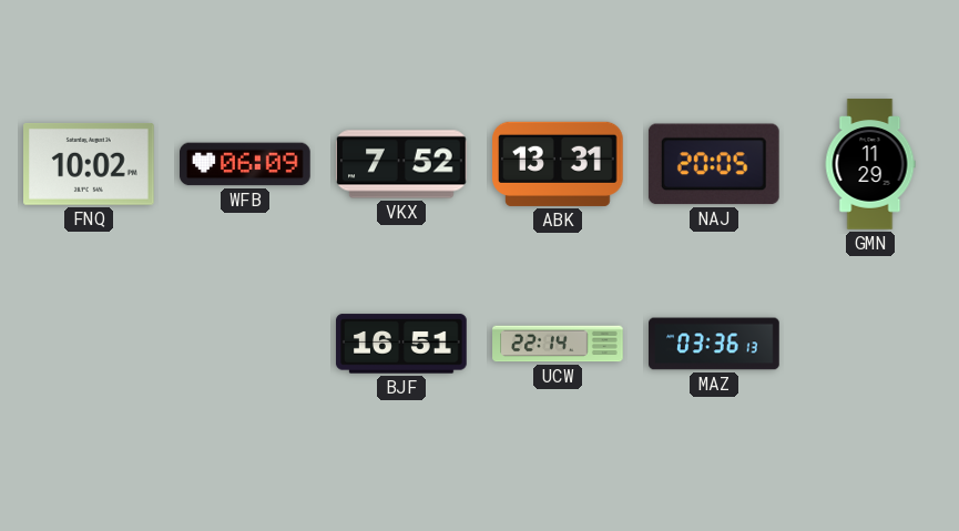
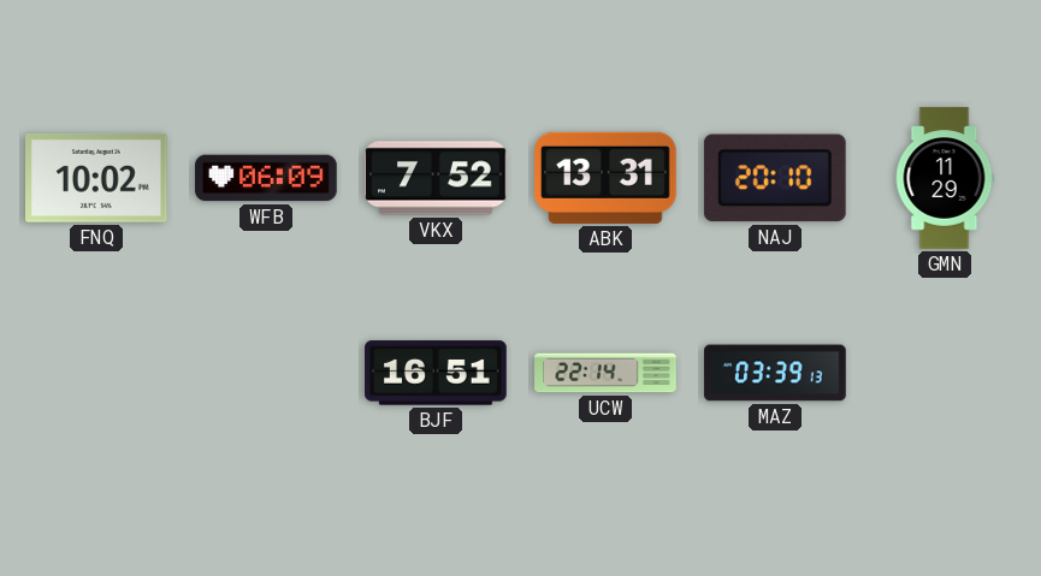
NAJ: 20:05 -> 20:10
MAZ: 03:36 -> 03:39
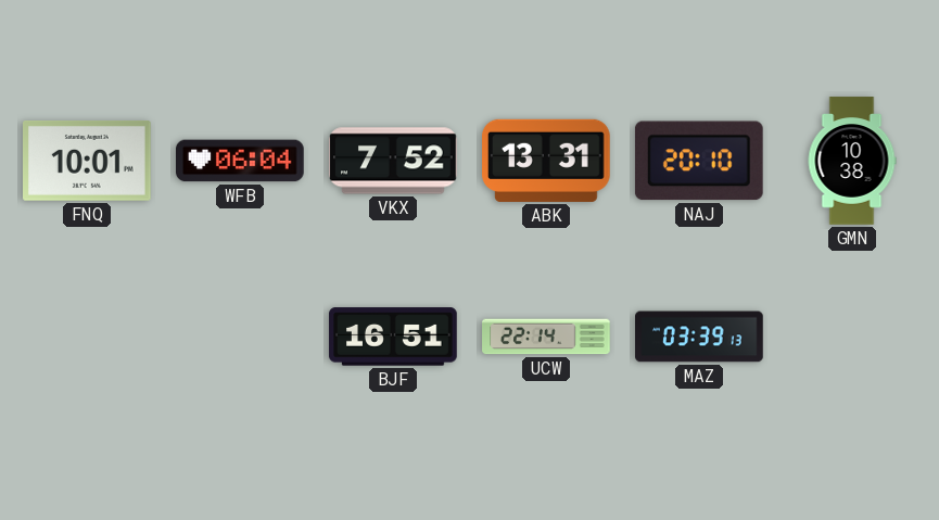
FNQ: 10:02 -> 10:01
WFB: 06:09 -> 06:04
GMN: 11:29 -> 10:38
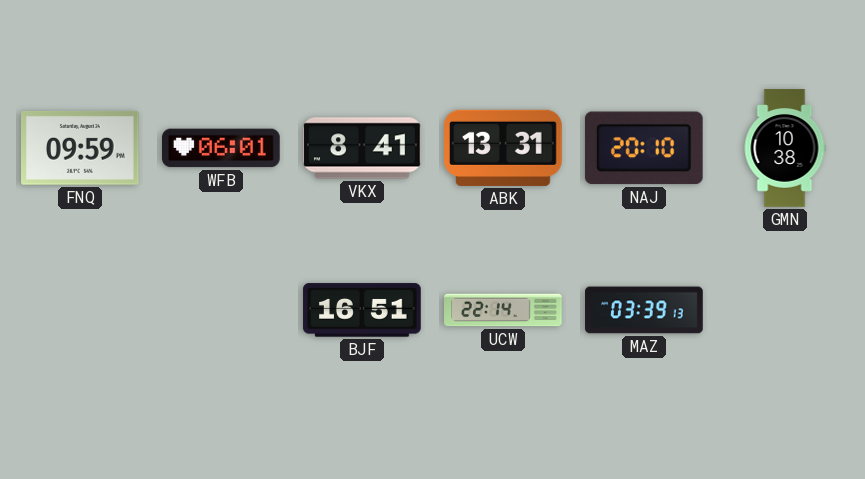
FNQ: 10:01 -> 09:59
WFB: 06:04 -> 06:01
VKX: 7:52 -> 8:41
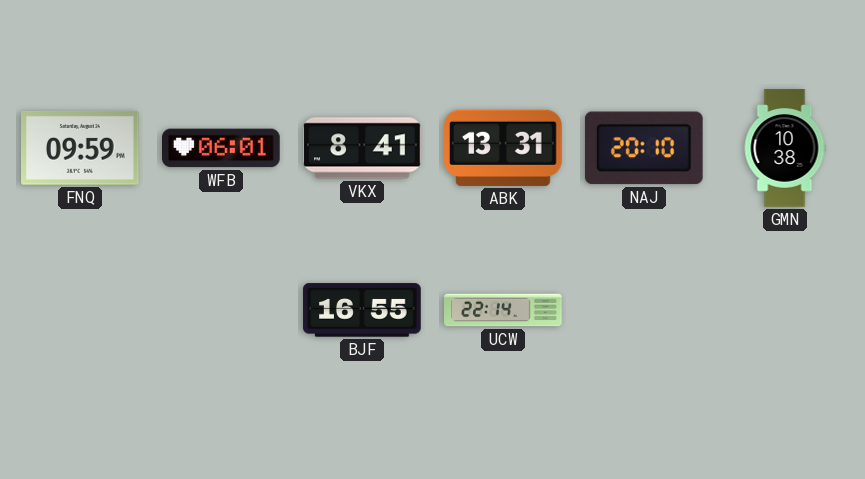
BJF: 16:51 -> 16:55
MAZ: 03:39 -> none
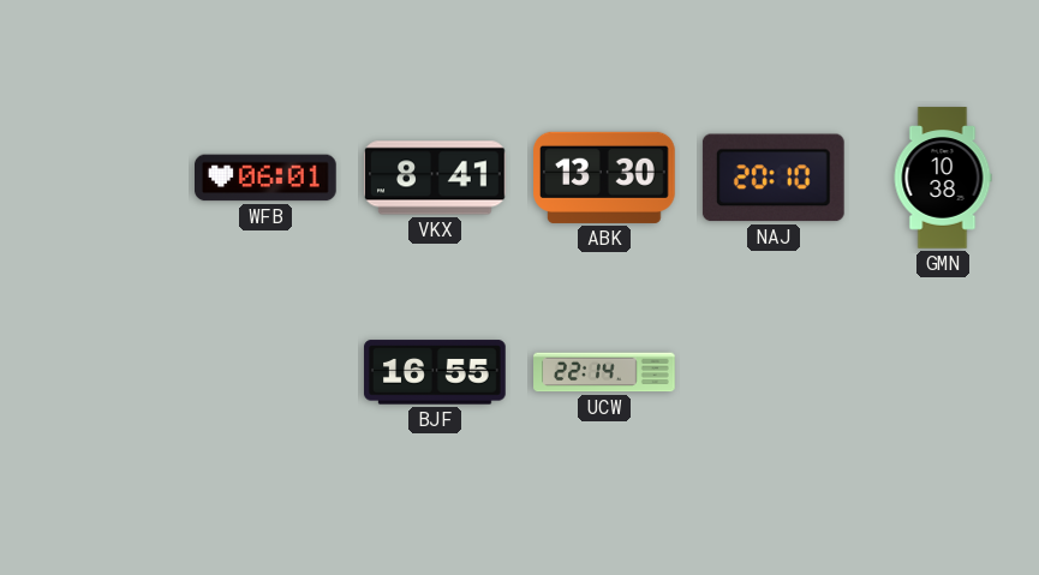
FNQ: 09:59 -> none
ABK: 13:31 -> 13:30
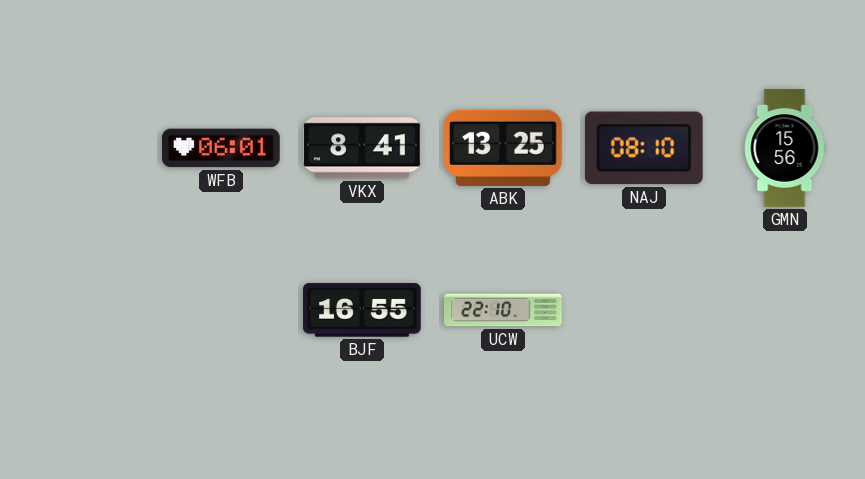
ABK: 13:30 -> 13:25
NAJ: 20:10 -> 08:10
GMN: 10:38 -> 15:56
UCW: 22:14 -> 22:10
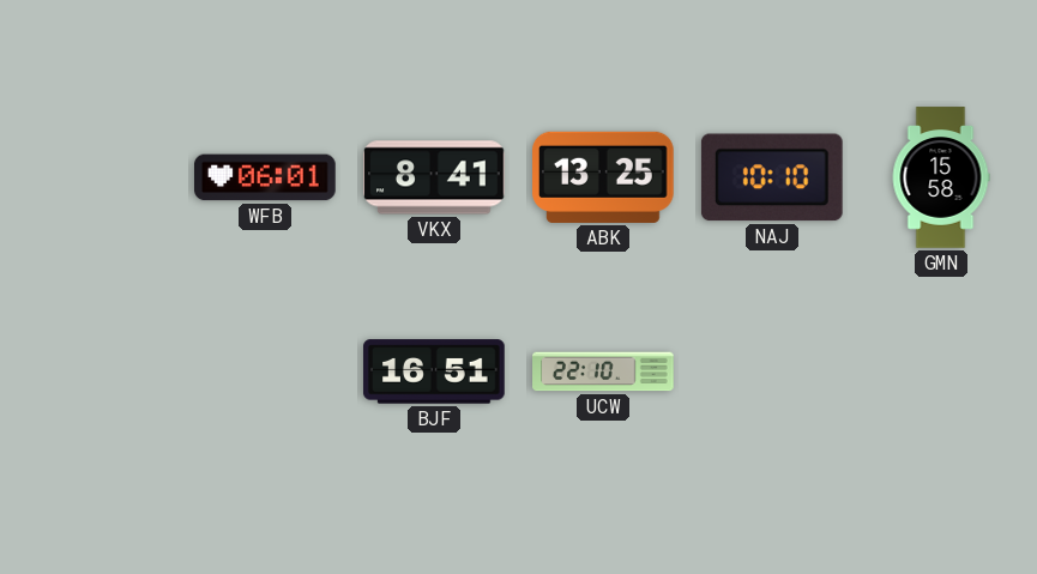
NAJ: 08:10 -> 10:10
GMN: 15:56 -> 15:58
BJF: 16:55 -> 16:51
